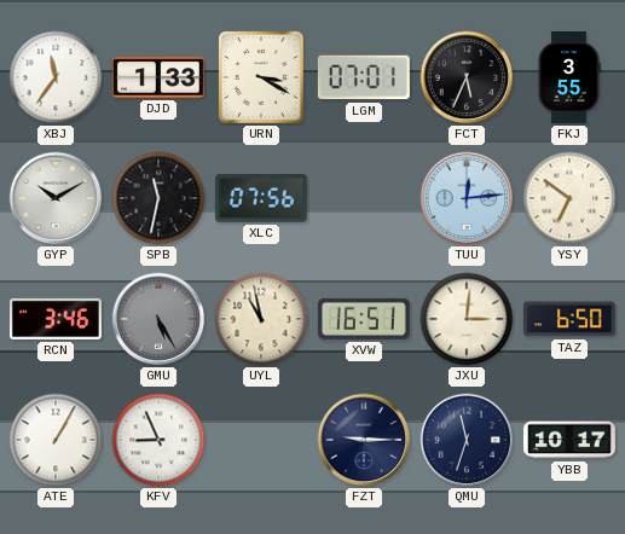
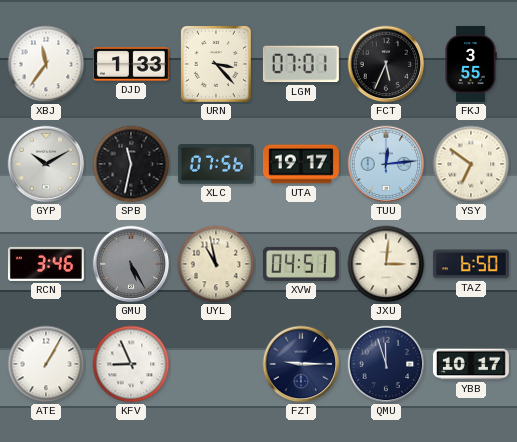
URN: 3:20 -> 3:23
UTA: none -> 19:17
XVW: 16:51 -> 04:51
QMU: 11:33 -> 11:57
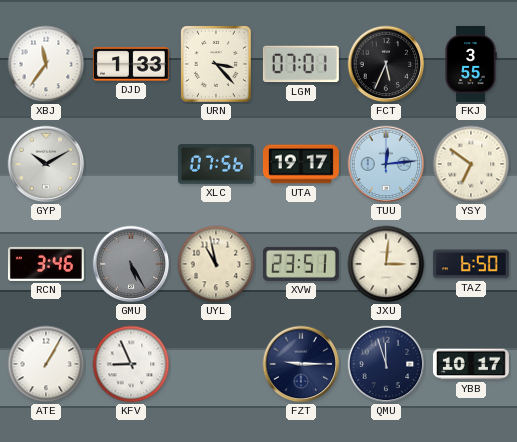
SPB: 11:32 -> none
XVW: 04:51 -> 23:51
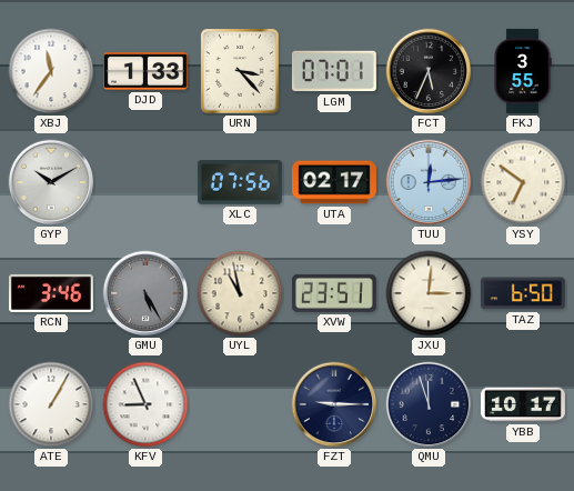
UTA: 19:17 -> 02:17
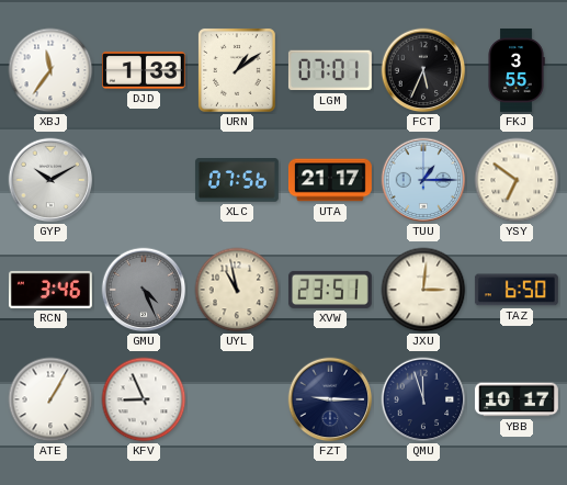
URN: 3:23 -> 1:09
UTA: 02:17 -> 21:17
TUU: 12:14 -> 1:15
GMU: 5:25 -> 4:26
